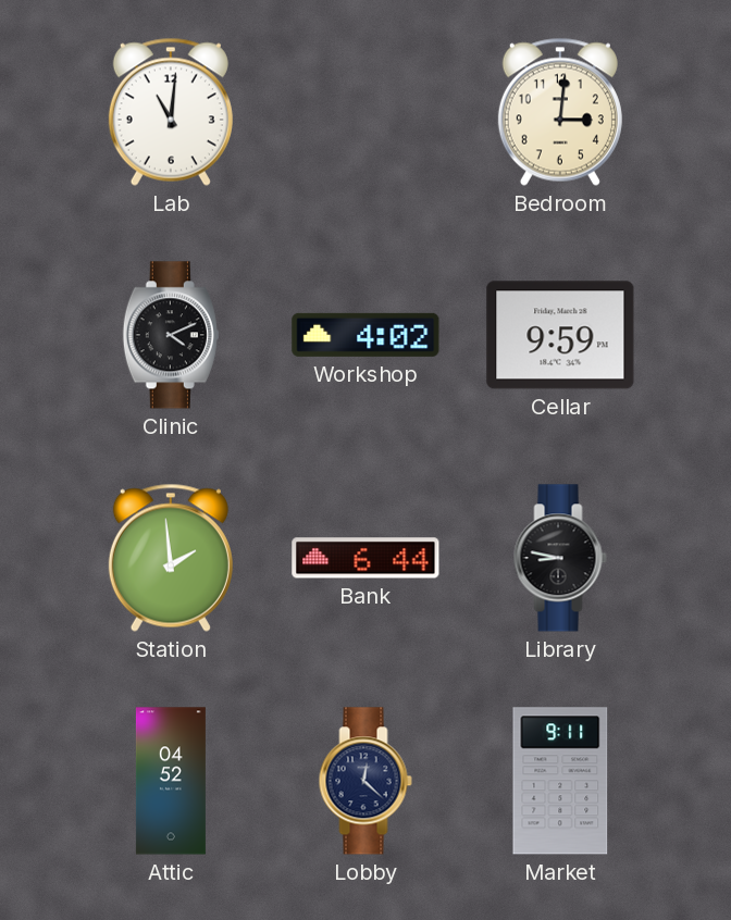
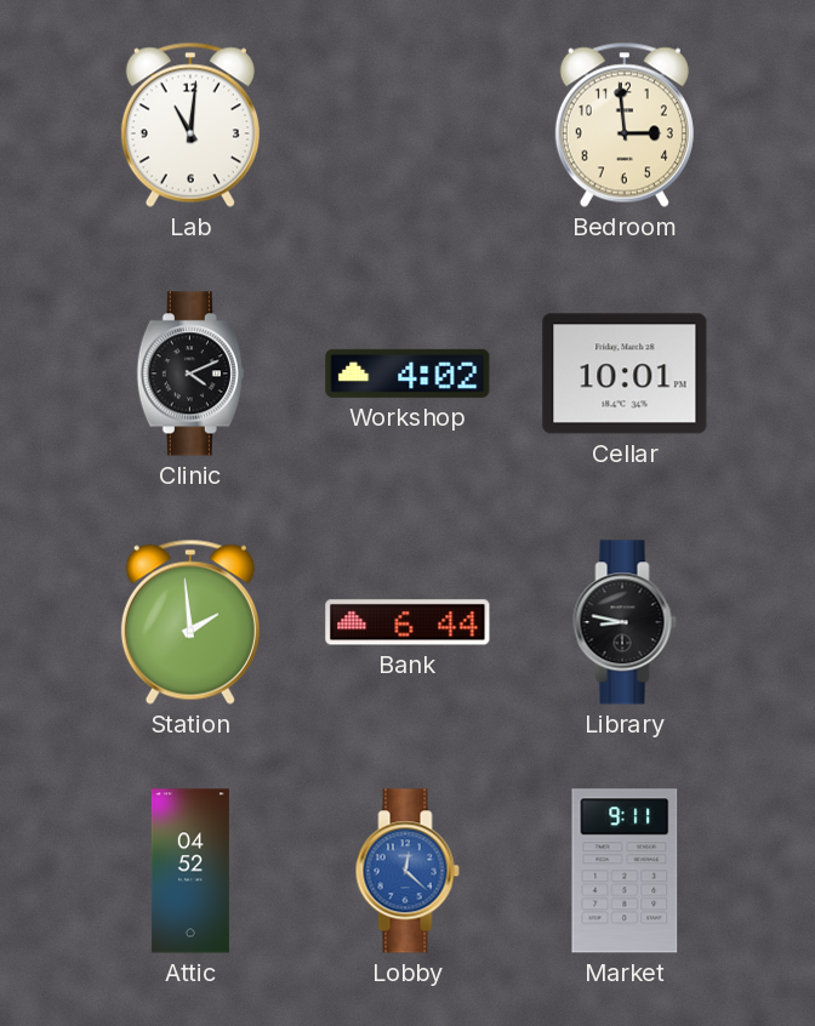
Bedroom: 3:01 -> 2:59
Cellar: 9:59 -> 10:01
Lobby dial: navy -> blue
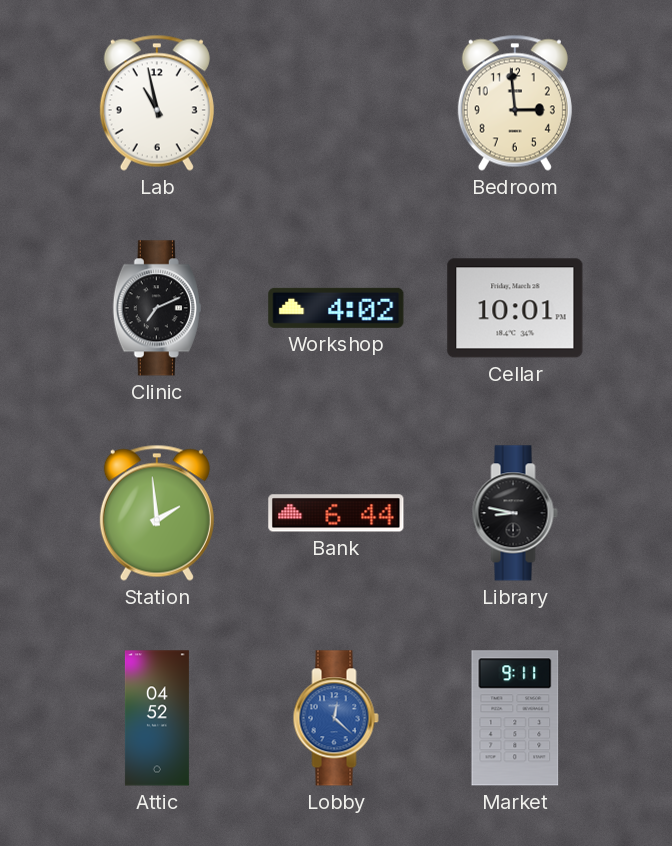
Lab: 11:01 -> 10:58
Clinic: 4:11 -> 7:11
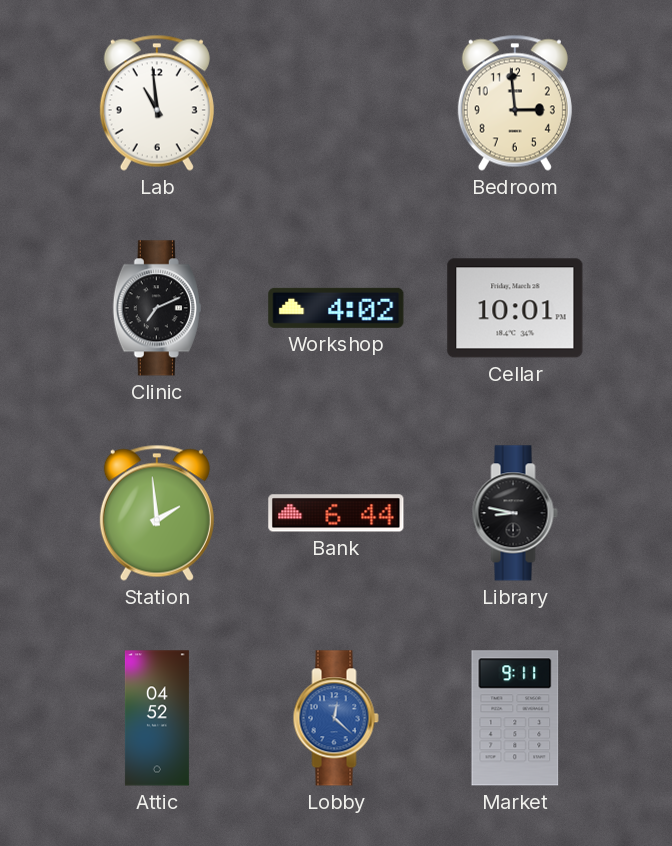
Lab: 10:58 -> 10:59
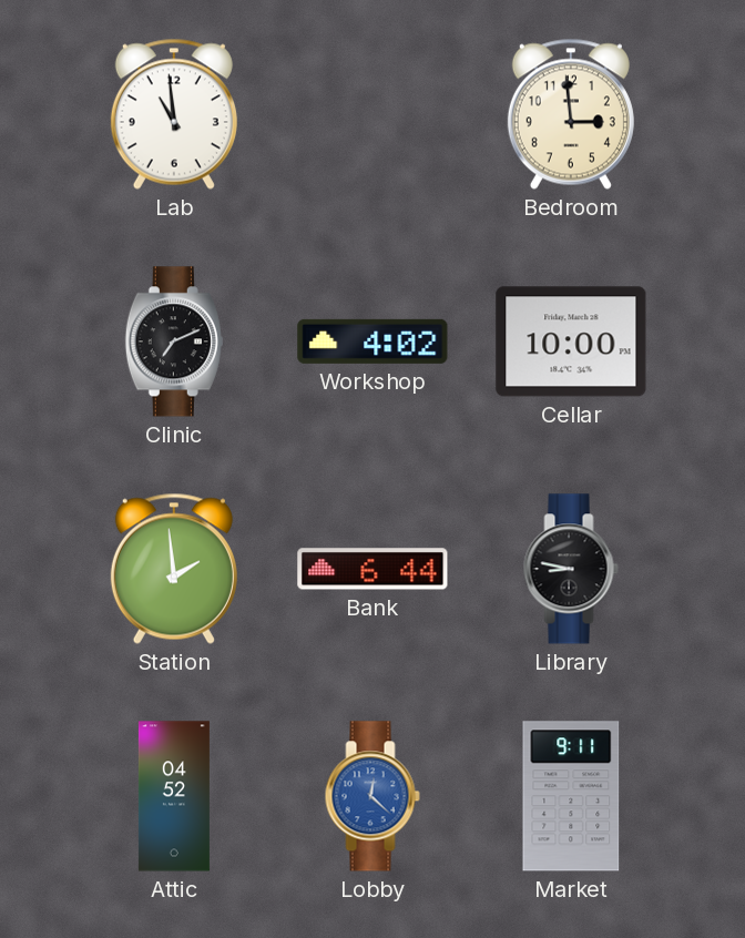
Cellar: 10:01 -> 10:00
